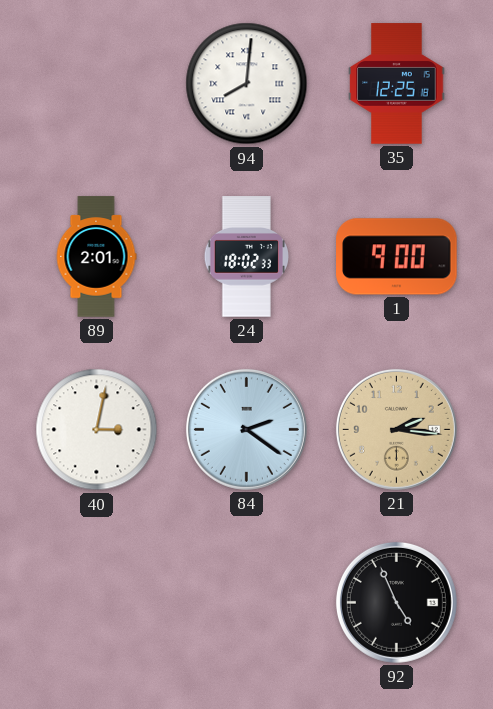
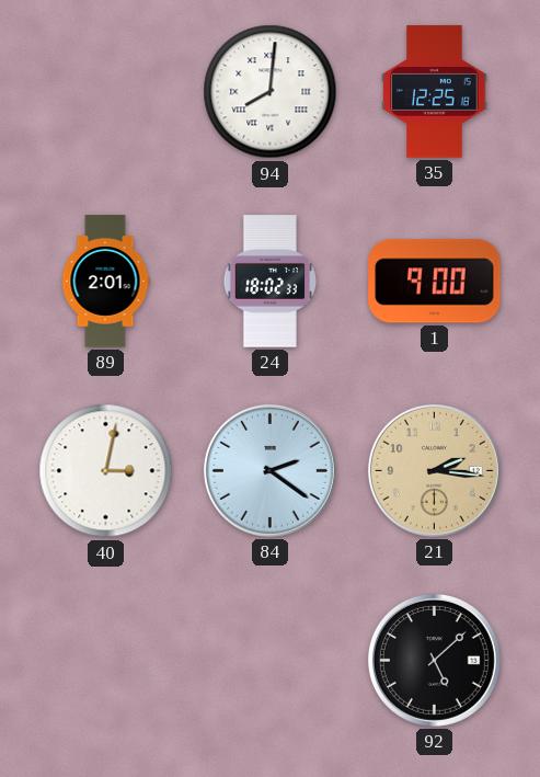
92: 4:56 -> 5:08
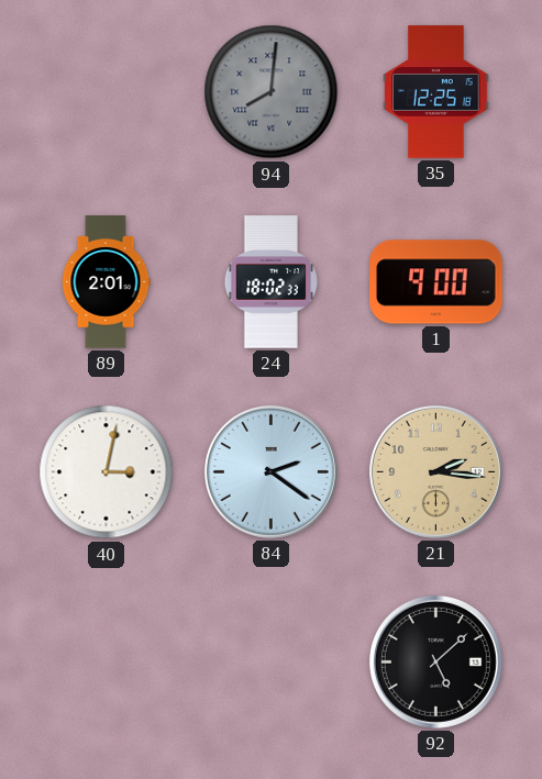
94 dial: white -> grey
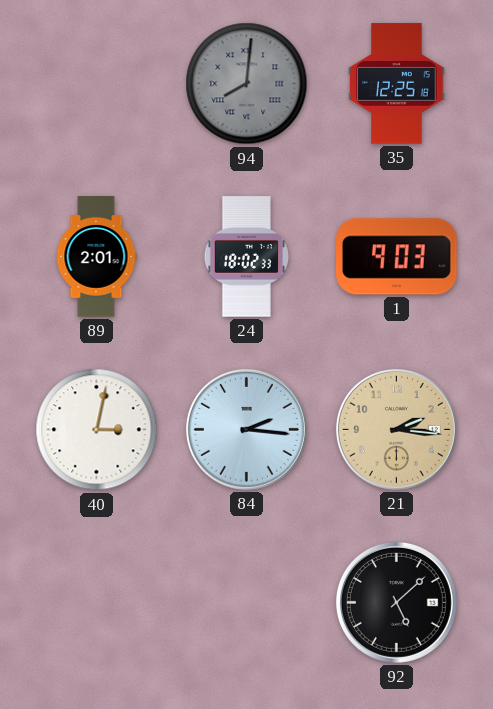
1: 9:00 -> 9:03
84: 2:21 -> 2:16
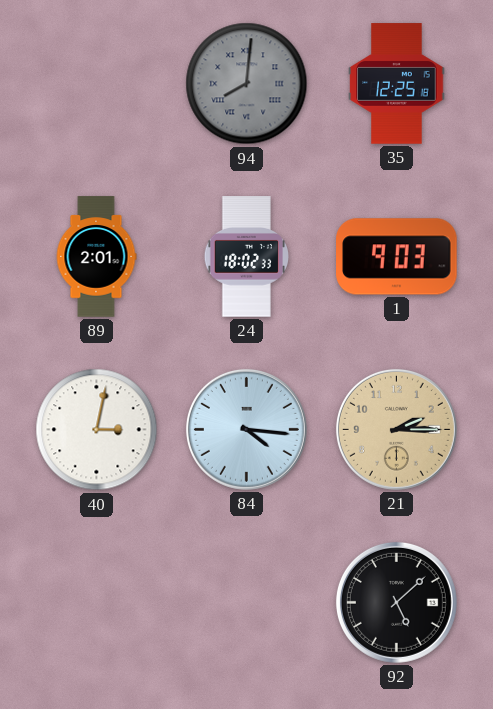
84: 2:16 -> 4:16
21: 2:16 -> 2:15
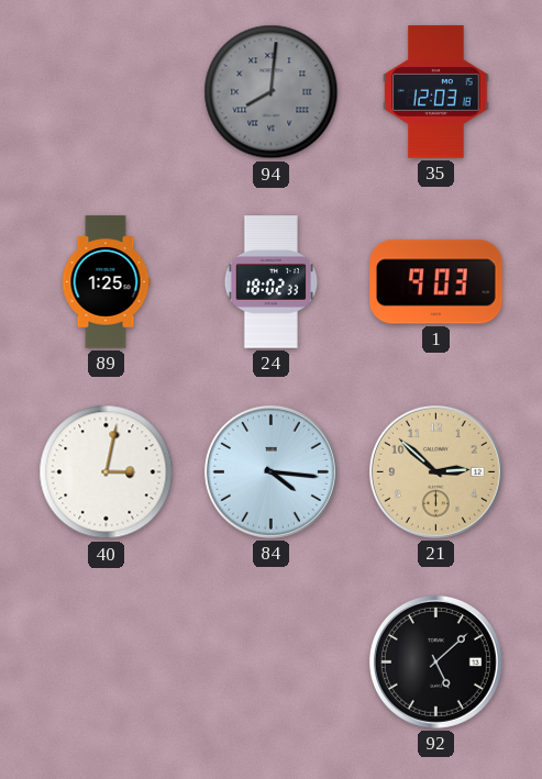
35: 12:25 -> 12:03
89: 2:01 -> 1:25
21: 2:15 -> 2:52
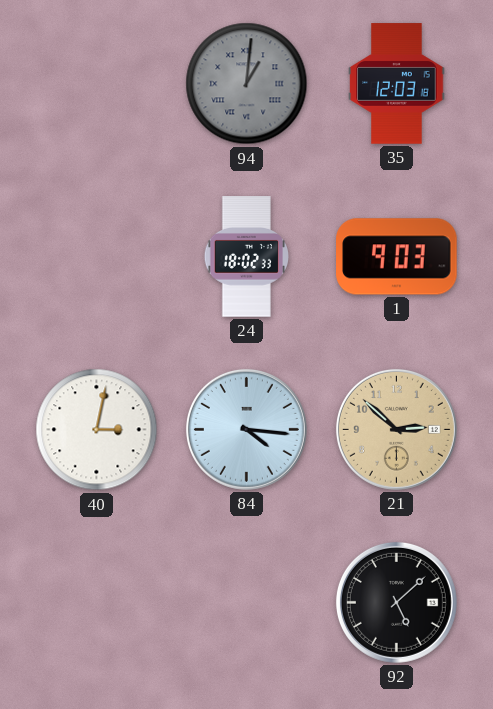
94: 8:01 -> 1:01
89: 1:25 -> none
